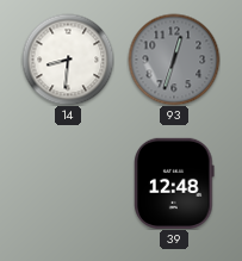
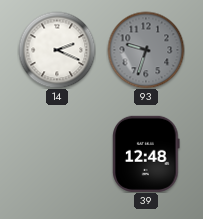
14: 8:31 -> 2:19
93: 12:33 -> 9:33
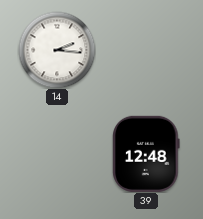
14: 2:19 -> 2:16
93: 9:33 -> none
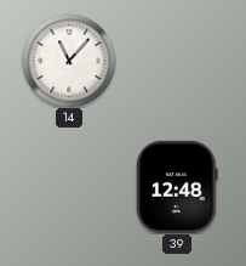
14: 2:16 -> 11:07
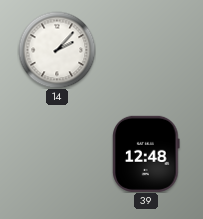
14: 11:07 -> 2:07
